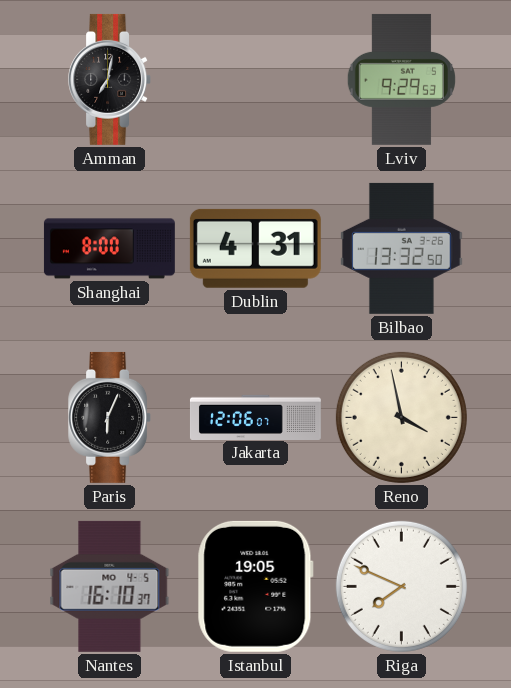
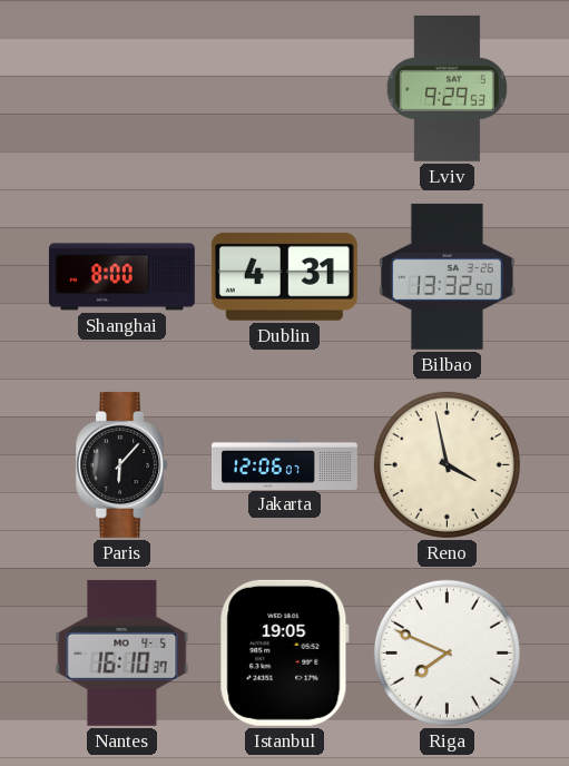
Amman: 7:02 -> none
Paris: 6:04 -> 6:07
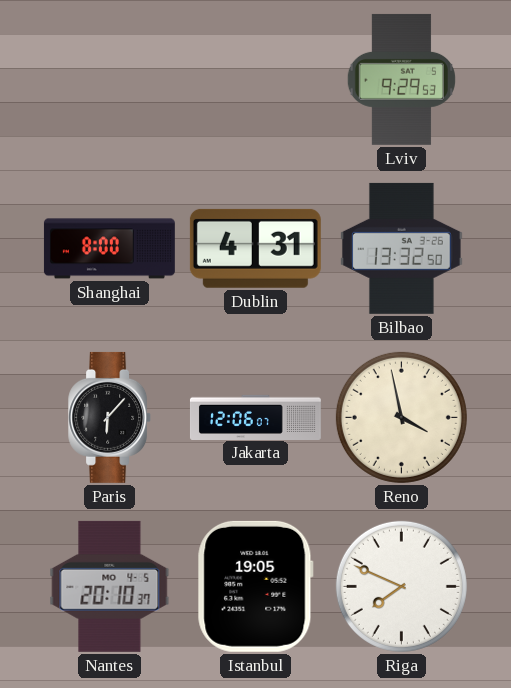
Nantes: 16:10 -> 20:10
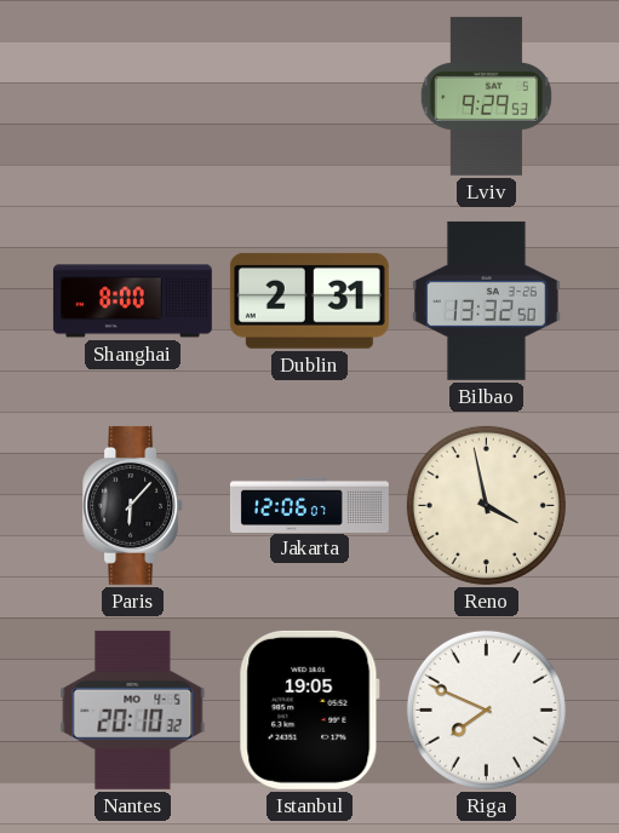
Dublin: 4:31 -> 2:31
Nantes: 20:10:37 -> 20:10:32
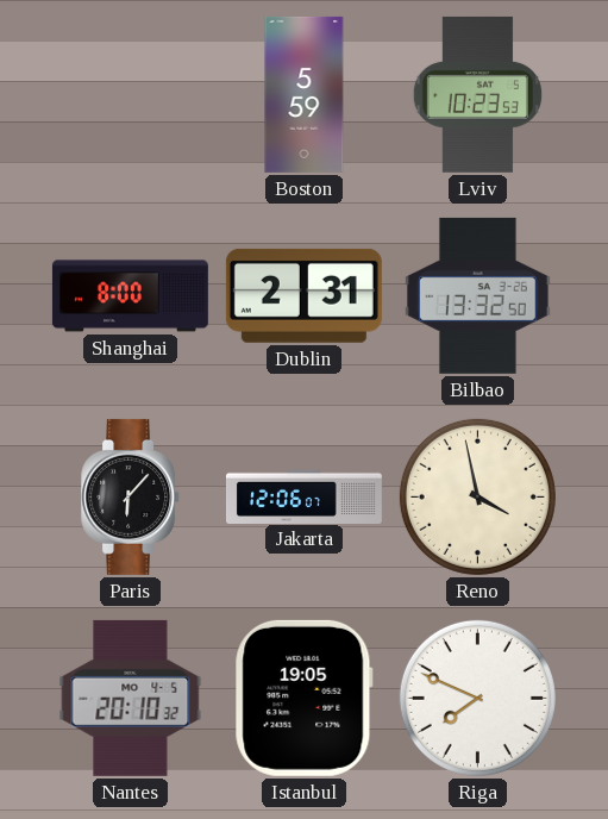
Boston: none -> 5:59
Lviv: 9:29 -> 10:23
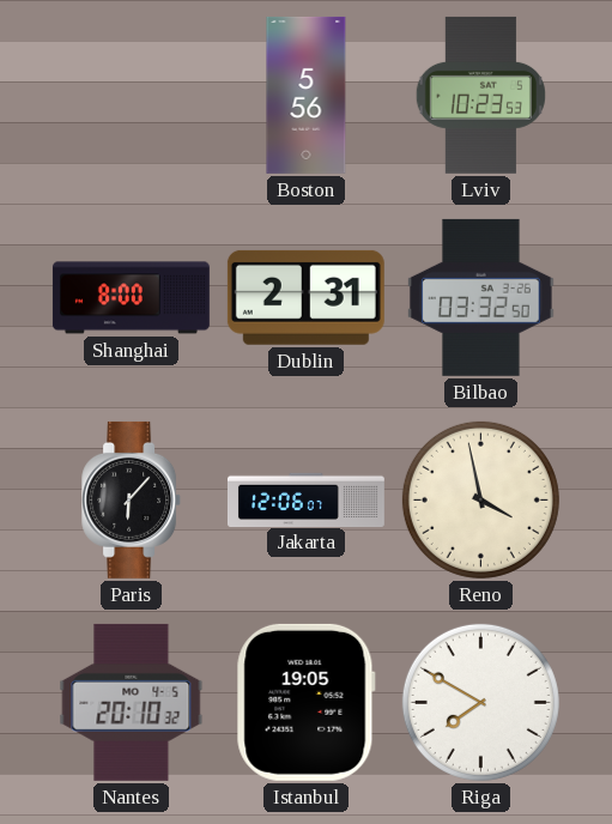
Boston: 5:59 -> 5:56
Bilbao: 13:32 -> 03:32
Riga: 7:49 -> 7:50
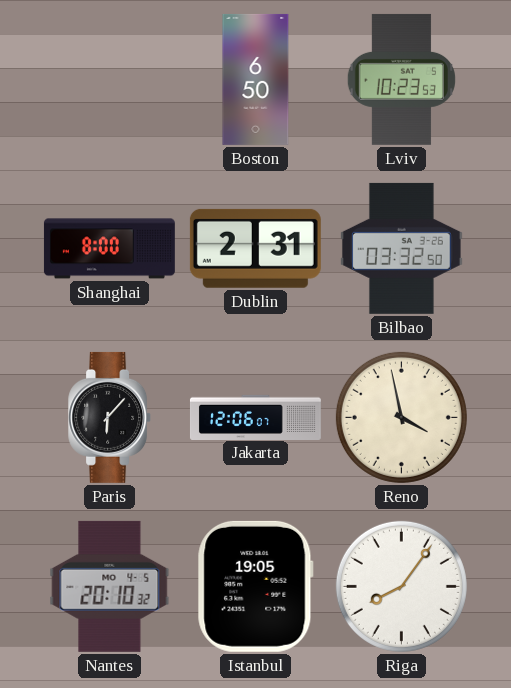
Boston: 5:56 -> 6:50
Riga: 7:50 -> 8:06
